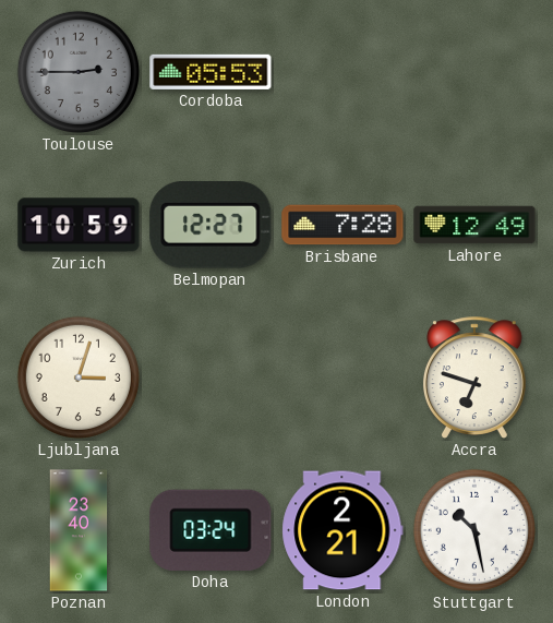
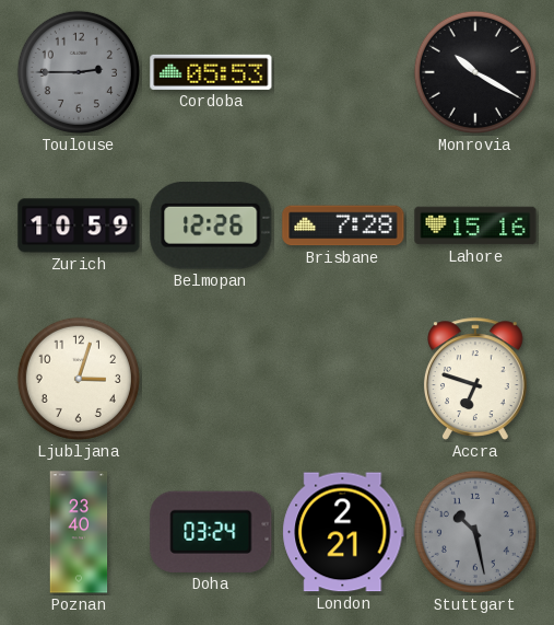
Monrovia: none -> 10:20
Belmopan: 12:27 -> 12:26
Lahore: 12:49 -> 15:16
Stuttgart dial: white -> grey
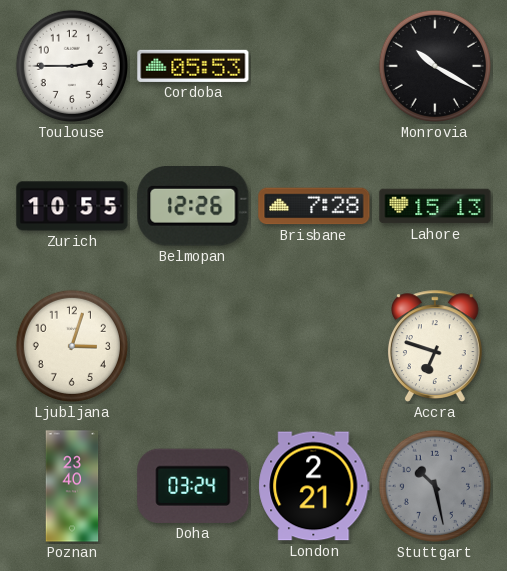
Toulouse dial: grey -> white
Zurich: 10:59 -> 10:55
Lahore: 15:16 -> 15:13
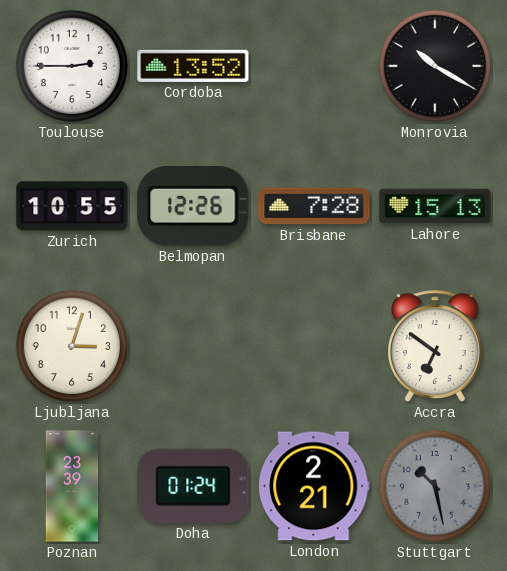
Cordoba: 05:53 -> 13:52
Accra: 6:48 -> 6:51
Poznan: 23:40 -> 23:39
Doha: 03:24 -> 01:24
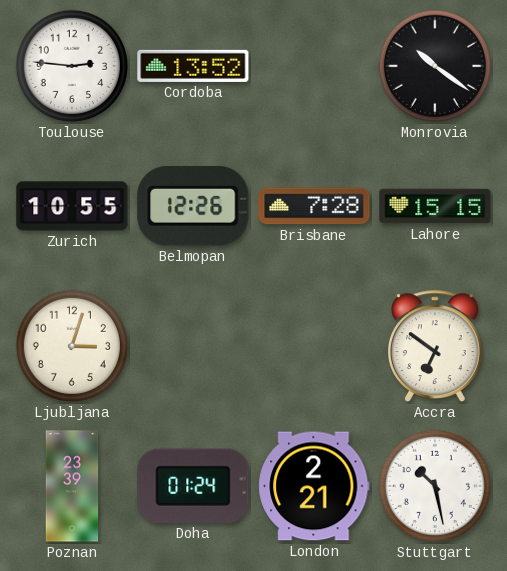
Toulouse: 2:45 -> 2:46
Monrovia: 10:20 -> 10:21
Lahore: 15:13 -> 15:15
Stuttgart dial: grey -> white
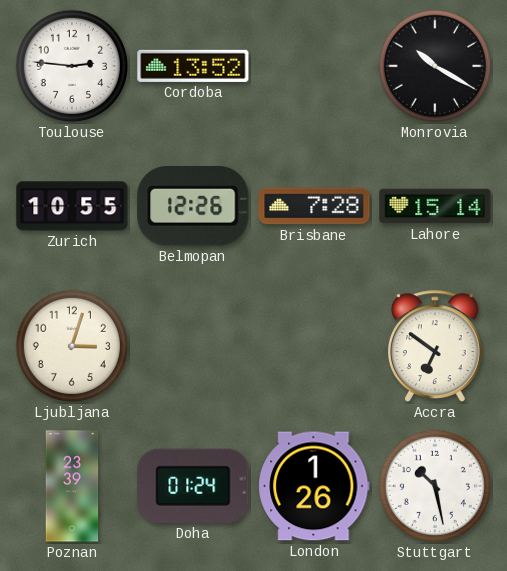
Monrovia: 10:21 -> 10:20
Lahore: 15:15 -> 15:14
London: 2:21 -> 1:26
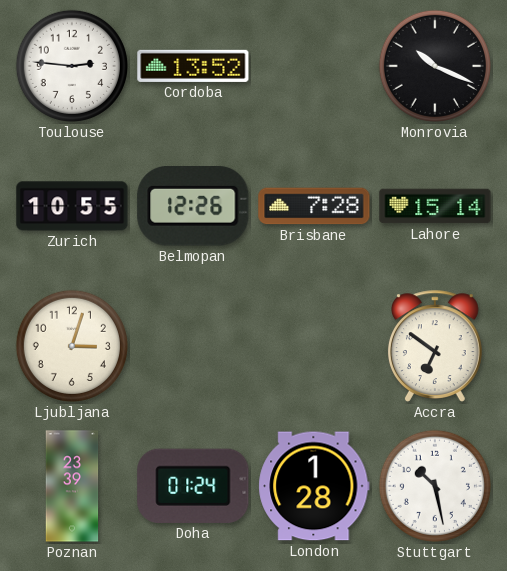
Monrovia: 10:20 -> 10:19
London: 1:26 -> 1:28
